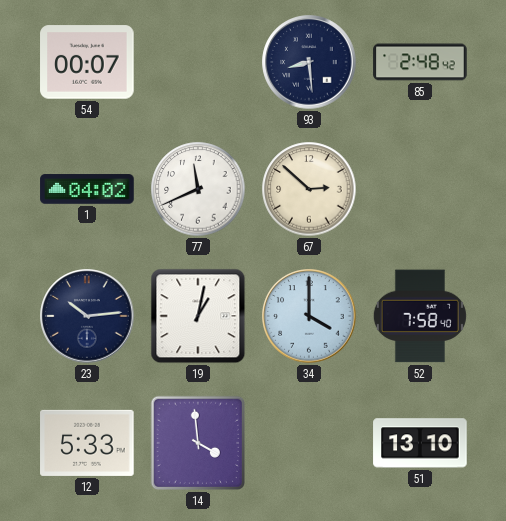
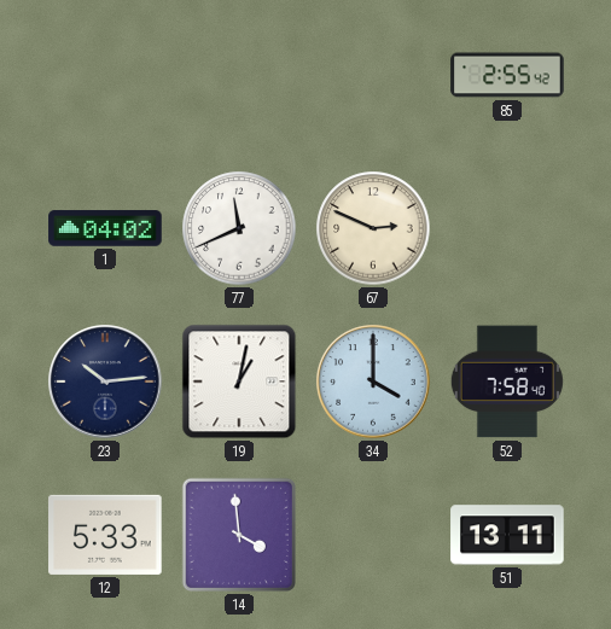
54: 00:07 -> none
93: 8:29 -> none
85: 2:48 -> 2:55
67: 2:52 -> 2:49
51: 13:10 -> 13:11
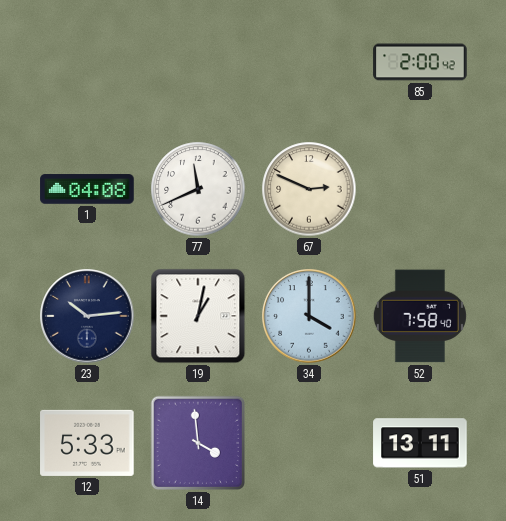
85: 2:55 -> 2:00
1: 04:02 -> 04:08
